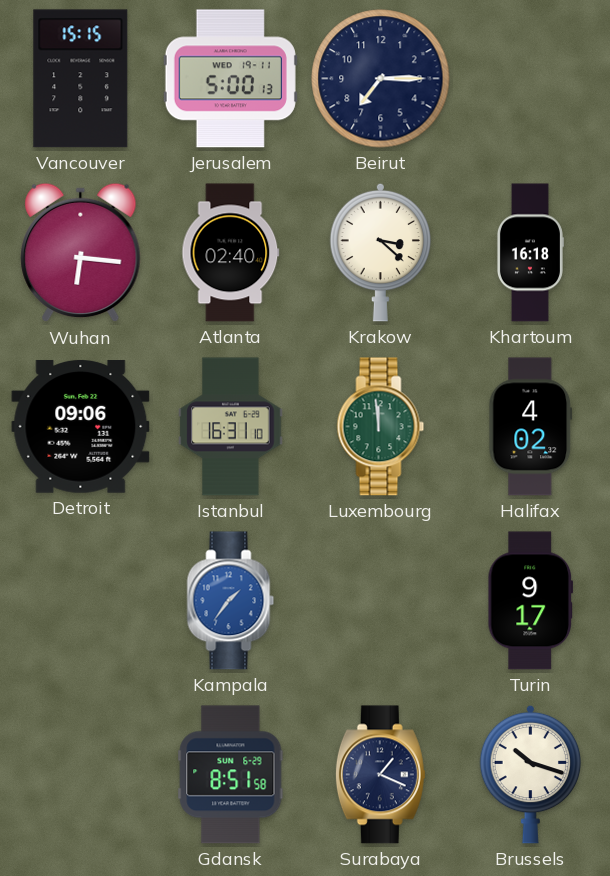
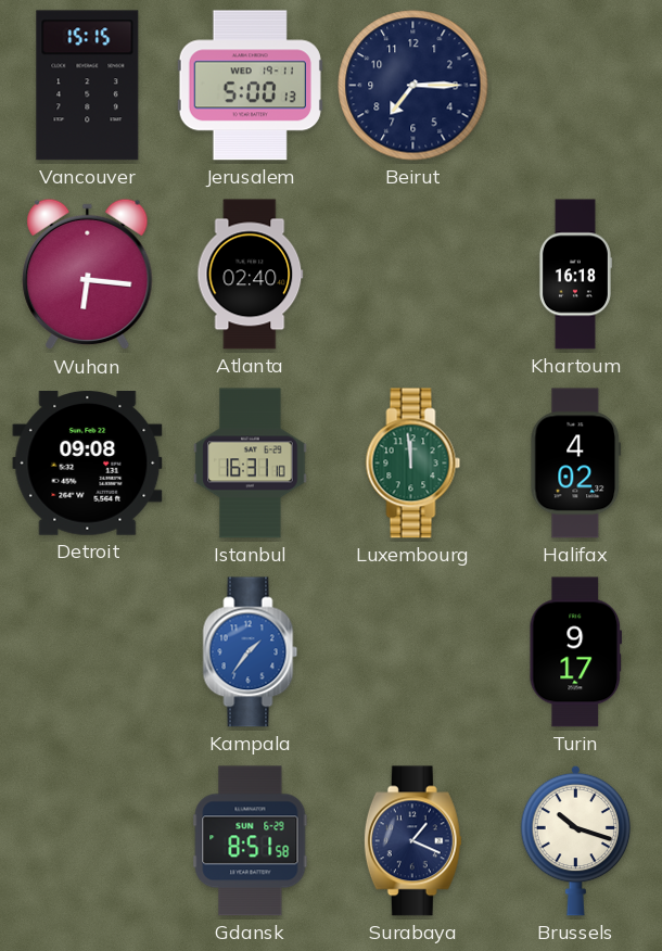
Krakow: 3:22 -> none
Detroit: 09:06 -> 09:08
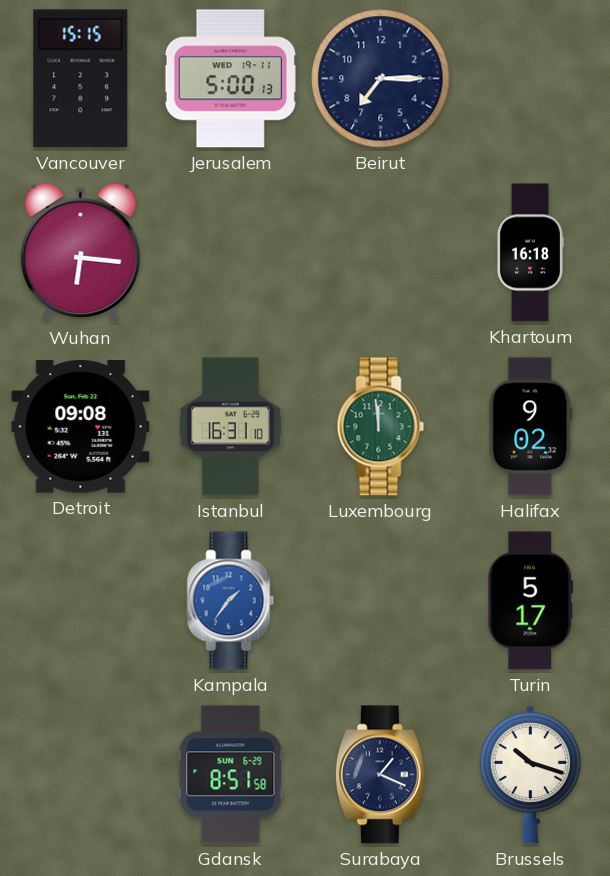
Atlanta: 02:40 -> none
Halifax: 4:02 -> 9:02
Turin: 9:17 -> 5:17
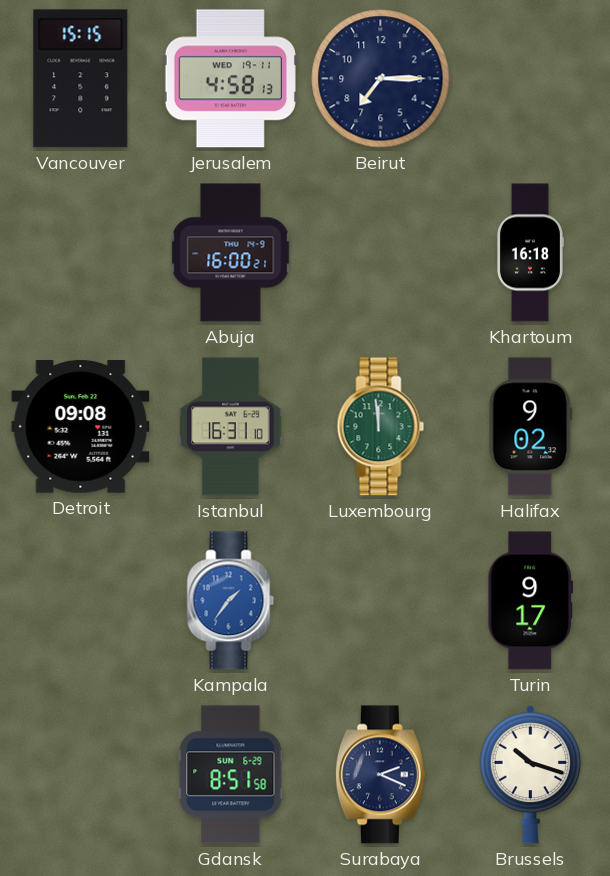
Jerusalem: 5:00 -> 4:58
Wuhan: 6:16 -> none
Abuja: none -> 16:00
Turin: 5:17 -> 9:17
Surabaya: 1:19 -> 2:19
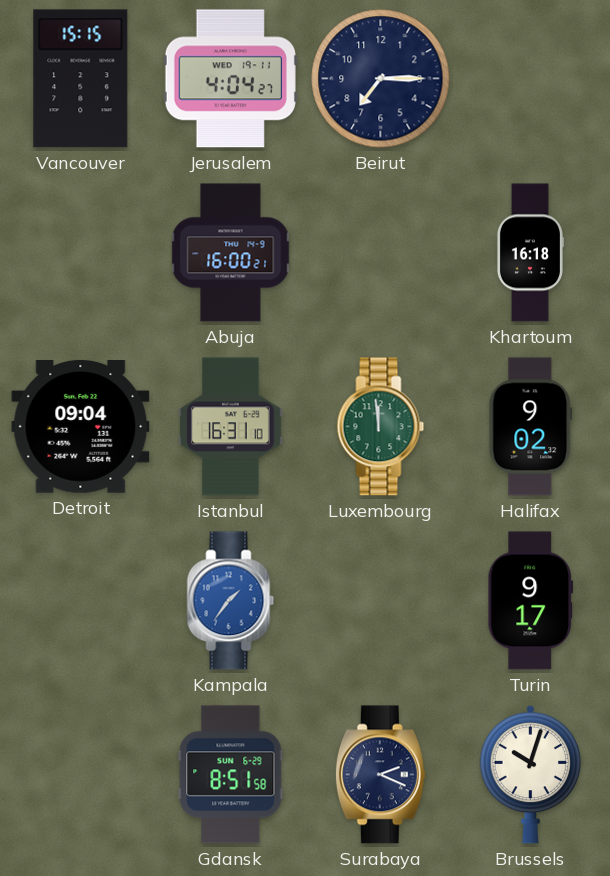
Jerusalem: 4:58 -> 4:04
Detroit: 09:08 -> 09:04
Brussels: 10:18 -> 10:03
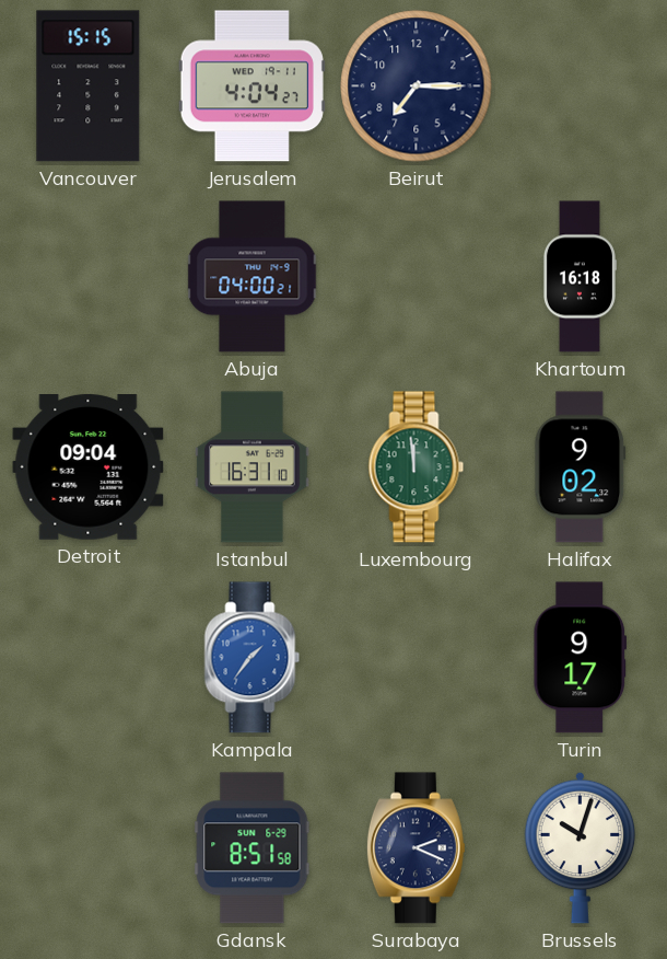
Abuja: 16:00 -> 04:00
